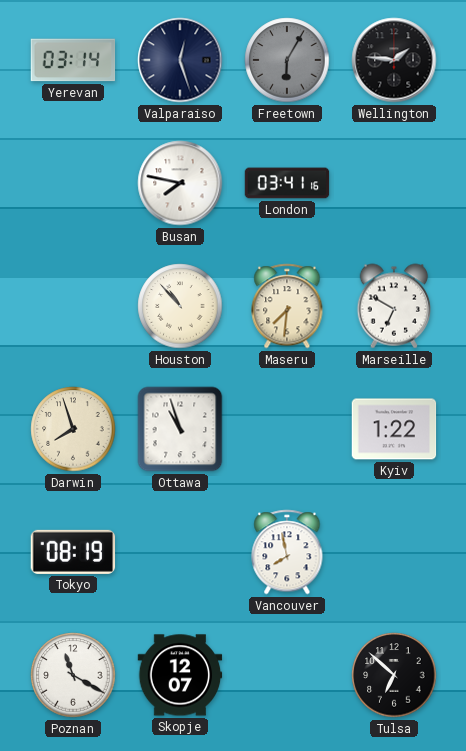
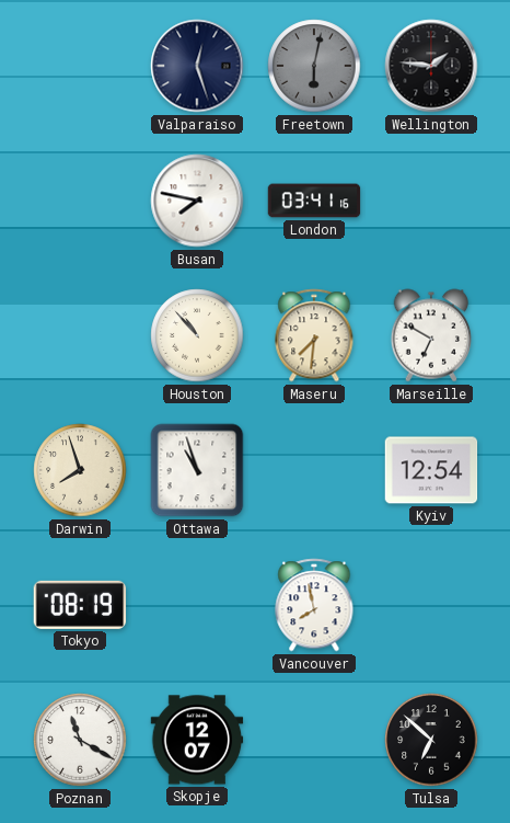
Yerevan: 03:14 -> none
Freetown: 6:05 -> 6:02
Kyiv: 1:22 -> 12:54
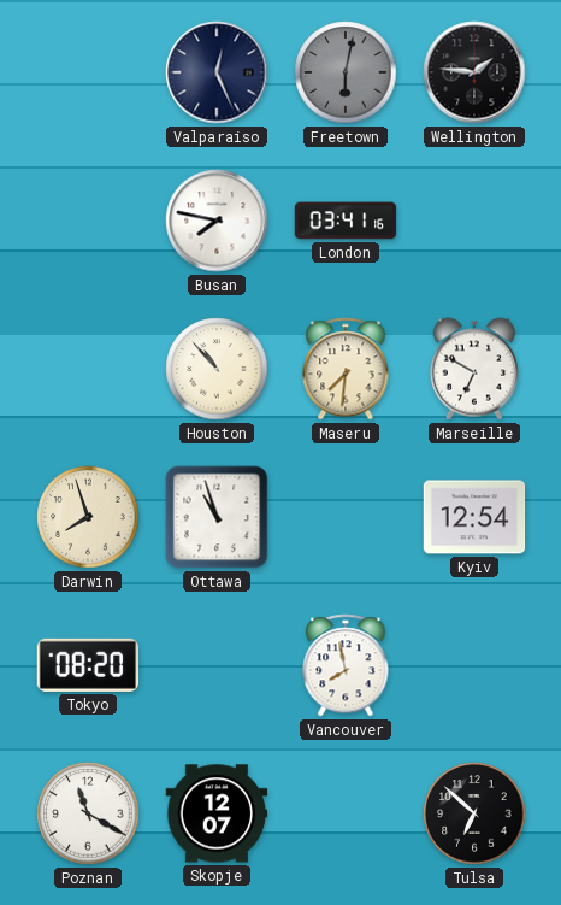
Valparaiso: 12:27 -> 12:26
Tokyo: 08:19 -> 08:20
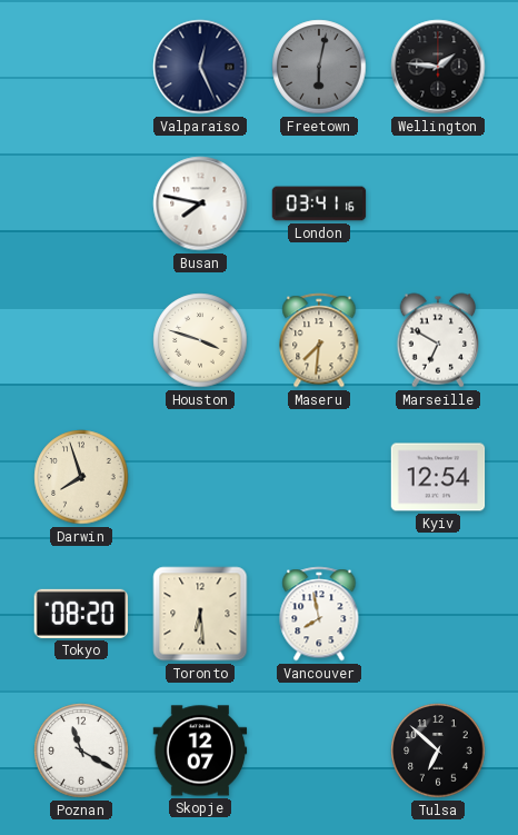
Houston: 10:53 -> 3:48
Ottawa: 10:57 -> none
Toronto: none -> 6:29
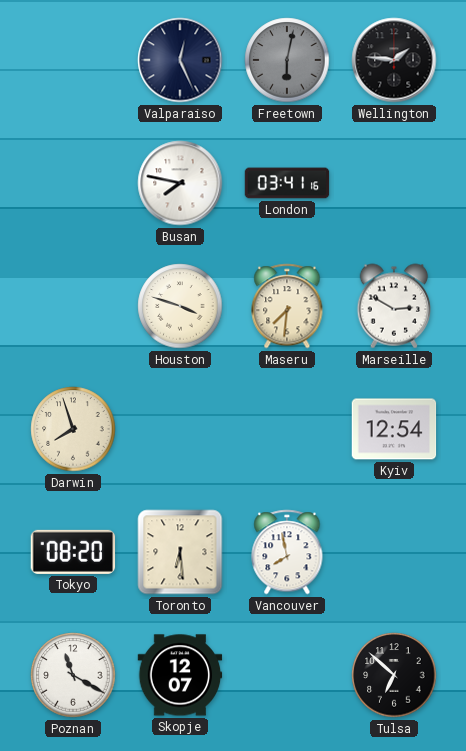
Marseille: 6:50 -> 2:50
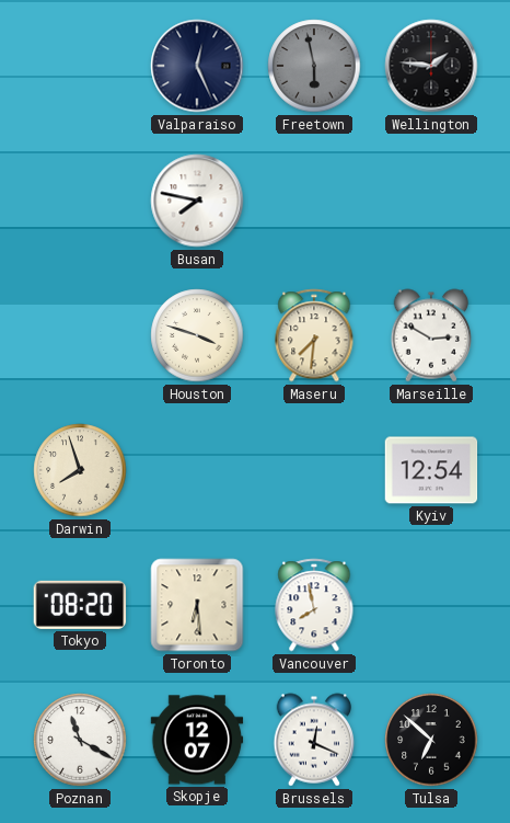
Freetown: 6:02 -> 5:58
London: 03:41 -> none
Brussels: none -> 12:19
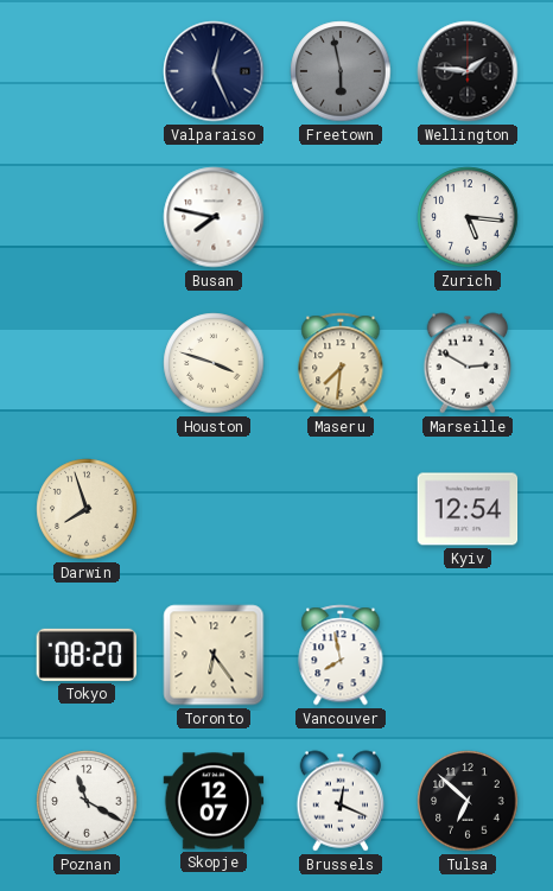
Zurich: none -> 5:16
Toronto: 6:29 -> 6:24
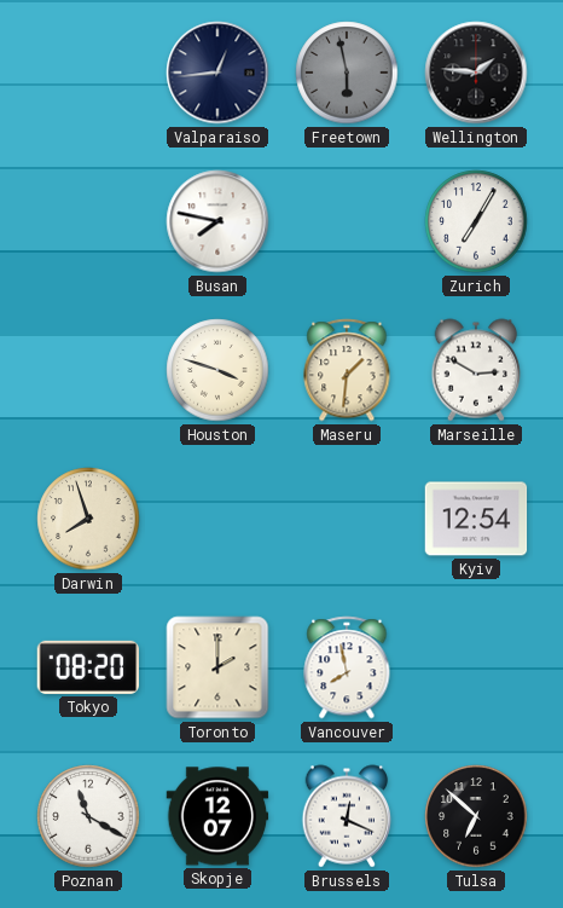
Valparaiso: 12:26 -> 12:44
Zurich: 5:16 -> 7:05
Maseru: 7:31 -> 1:31
Toronto: 6:24 -> 2:00
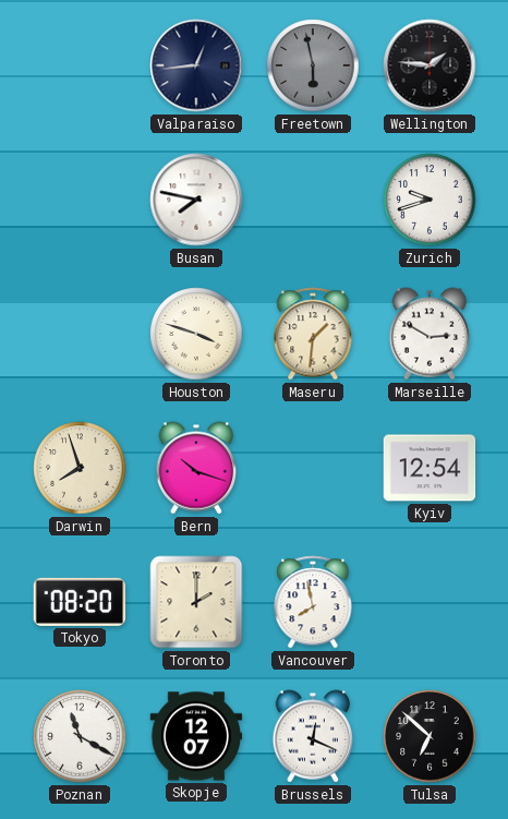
Zurich: 7:05 -> 9:42
Bern: none -> 10:18
